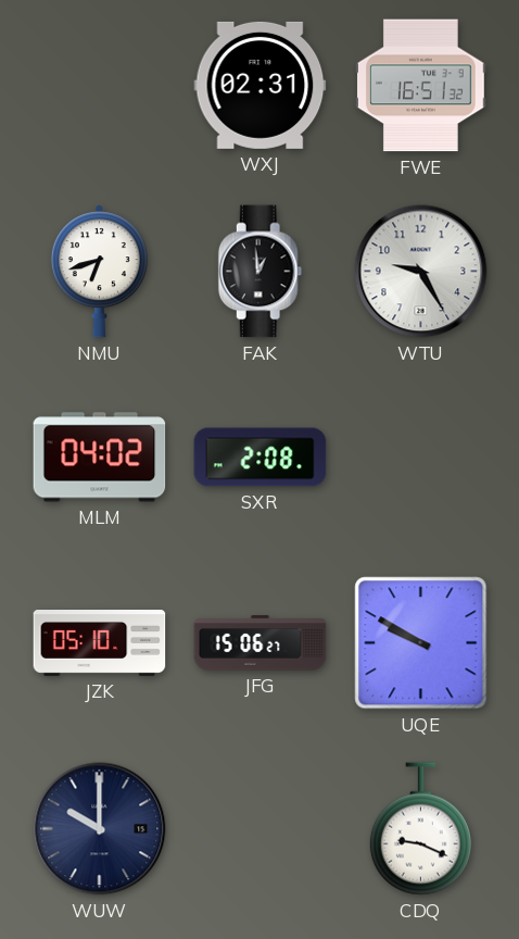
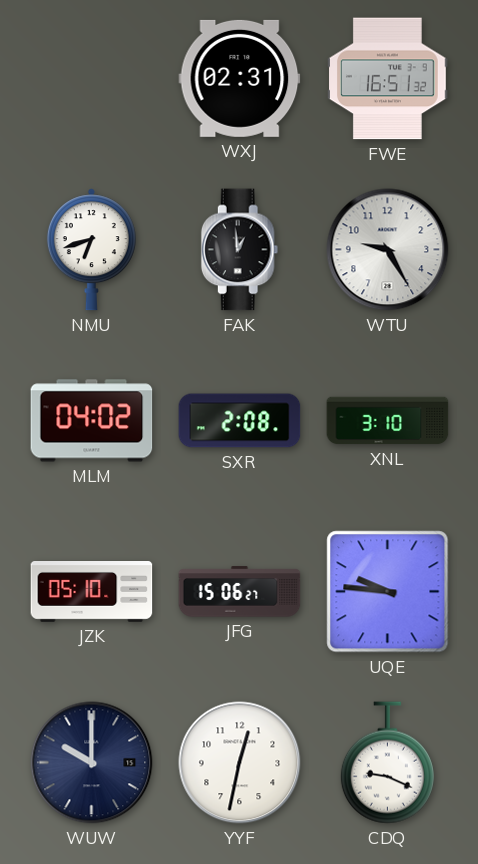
XNL: none -> 3:10
UQE: 9:50 -> 9:46
YYF: none -> 12:32
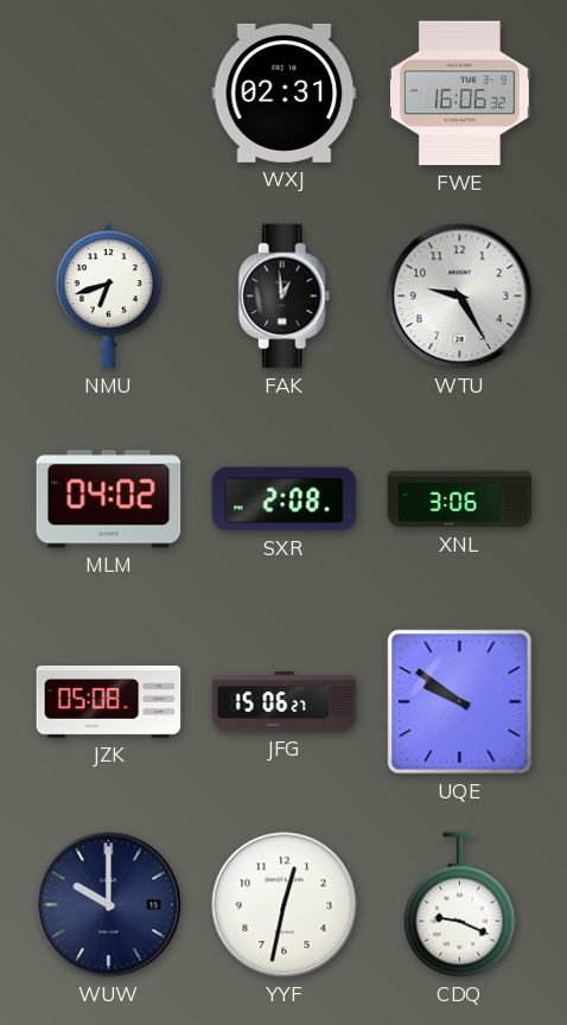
FWE: 16:51 -> 16:06
XNL: 3:10 -> 3:06
JZK: 05:10 -> 05:08
UQE: 9:46 -> 9:51
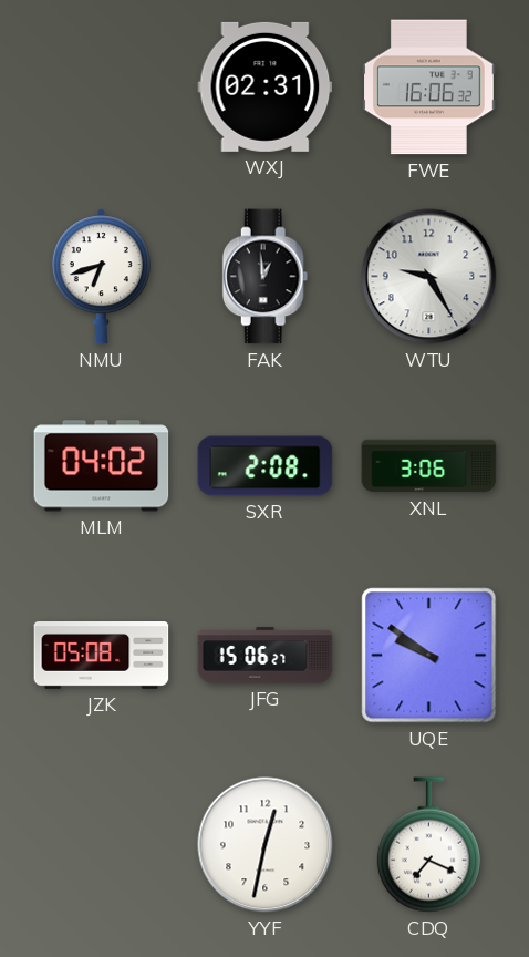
WUW: 10:00 -> none
CDQ: 9:19 -> 7:19
